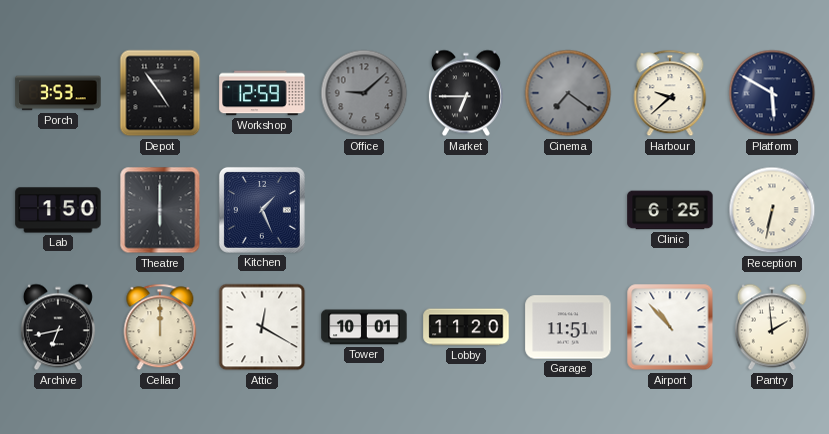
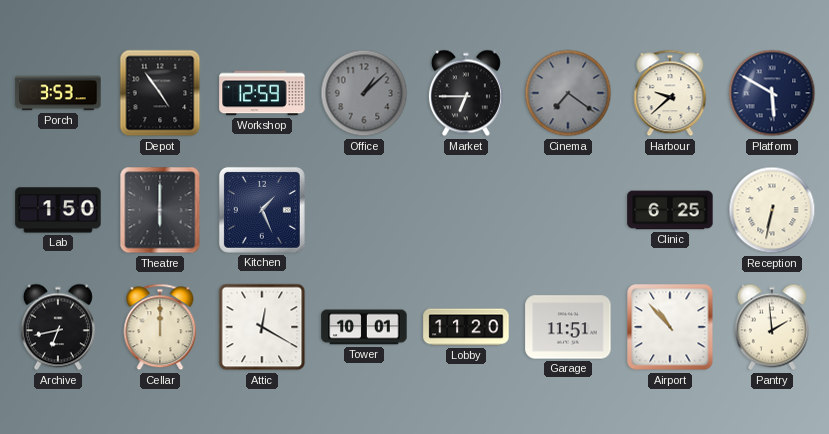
Office: 9:08 -> 1:08
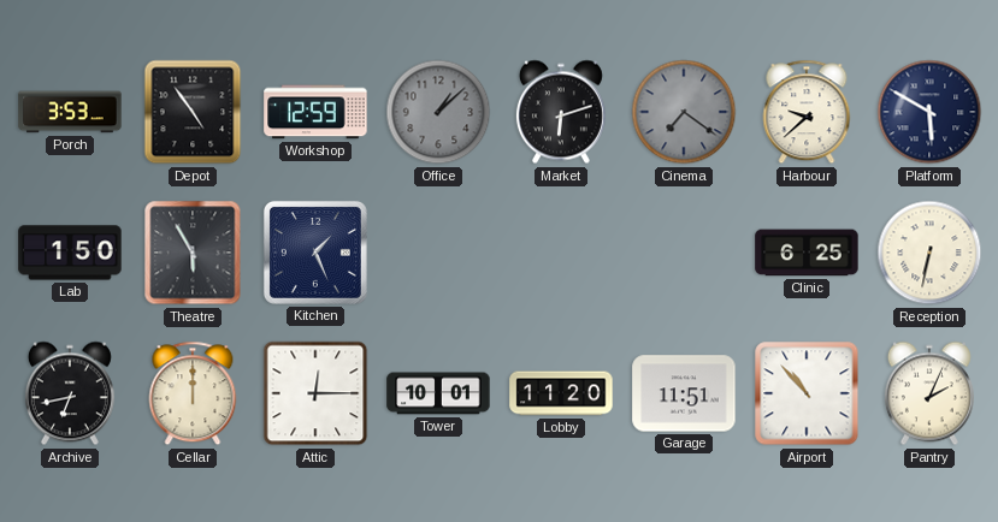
Market: 6:45 -> 6:12
Theatre: 6:00 -> 5:55
Attic: 12:20 -> 12:15
Pantry: 1:59 -> 2:04
